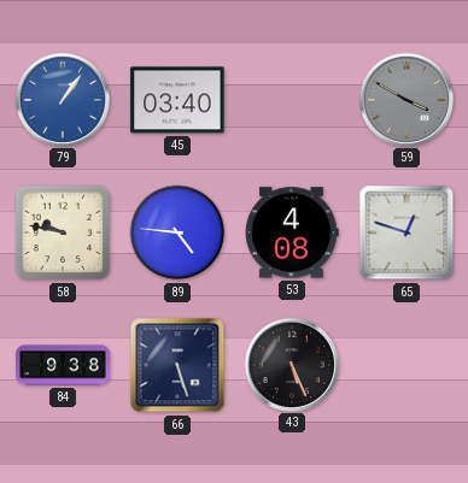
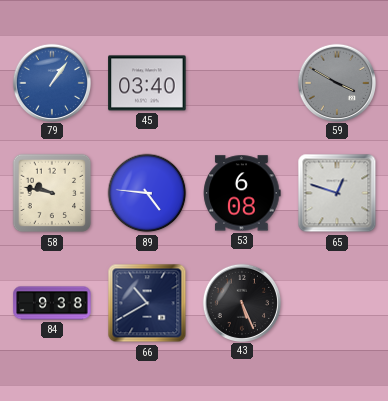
53: 4:08 -> 6:08
66: 5:27 -> 10:40
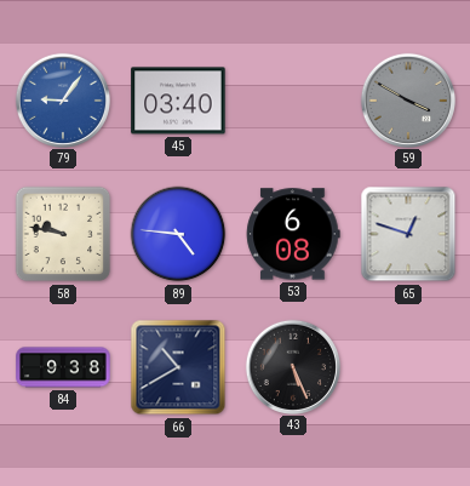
79: 1:06 -> 9:06
